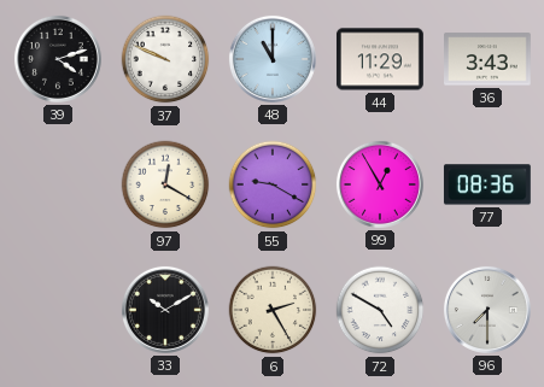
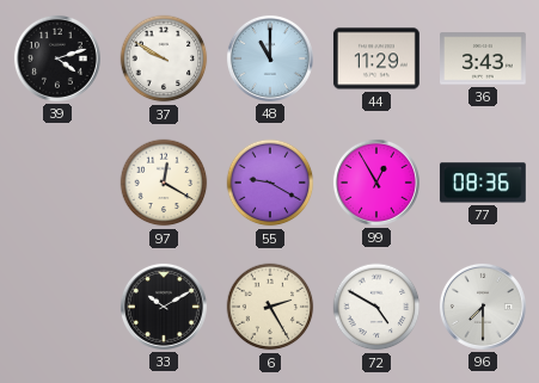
37: 9:49 -> 9:50
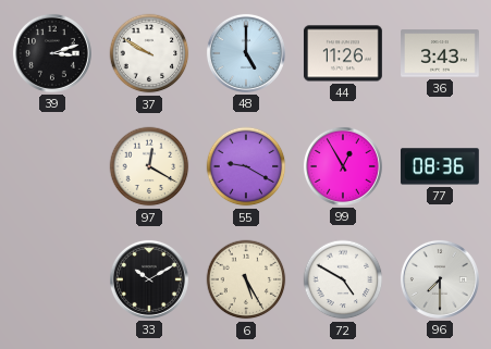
39: 4:12 -> 3:12
48: 11:00 -> 5:00
44: 11:29 -> 11:26
6: 2:25 -> 5:25
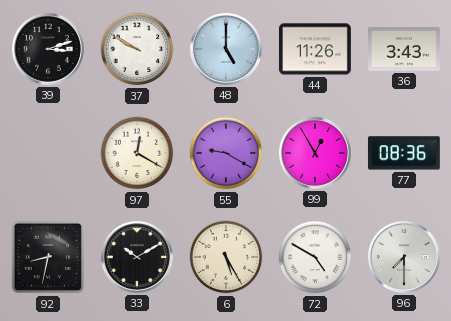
92: none -> 8:32
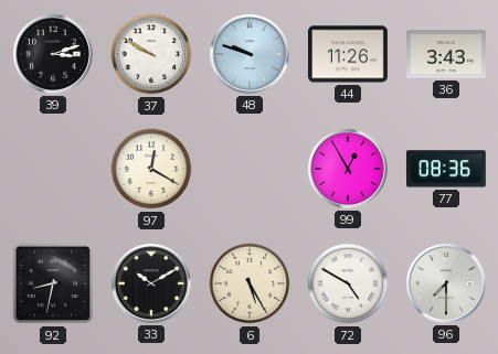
48: 5:00 -> 9:48
55: 9:20 -> none
